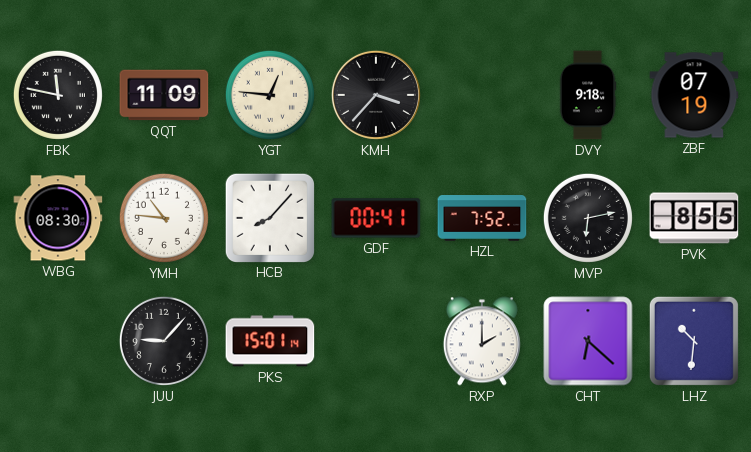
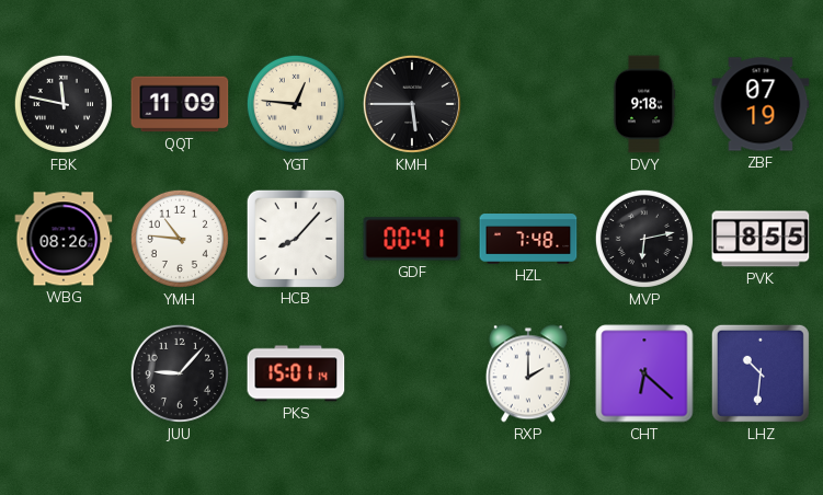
KMH: 3:37 -> 5:45
WBG: 08:30 -> 08:26
HZL: 7:52 -> 7:48
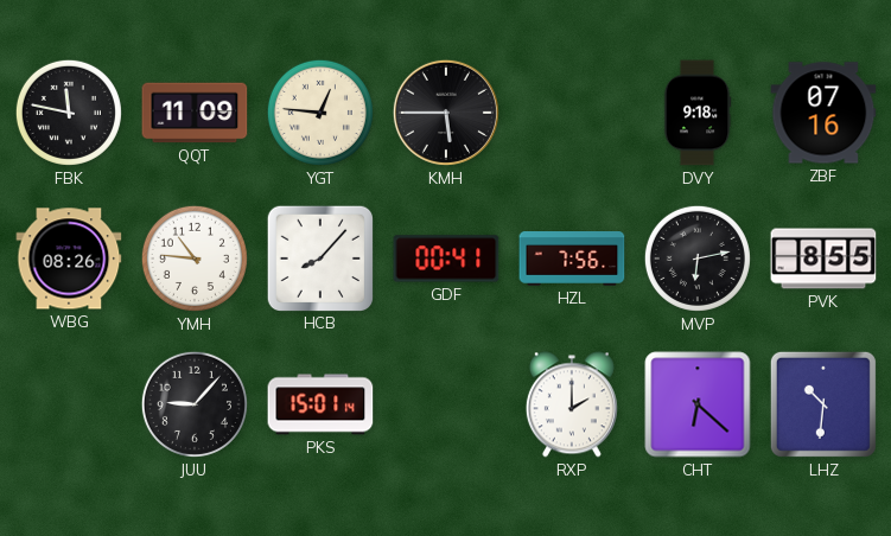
ZBF: 07:19 -> 07:16
HZL: 7:48 -> 7:56
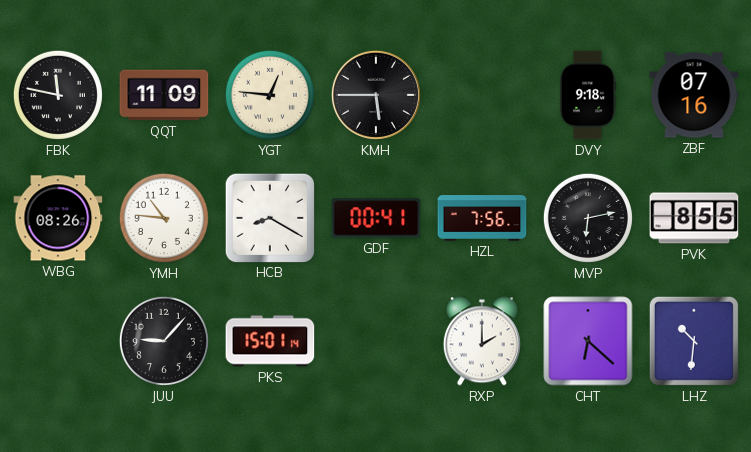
HCB: 8:07 -> 8:20
